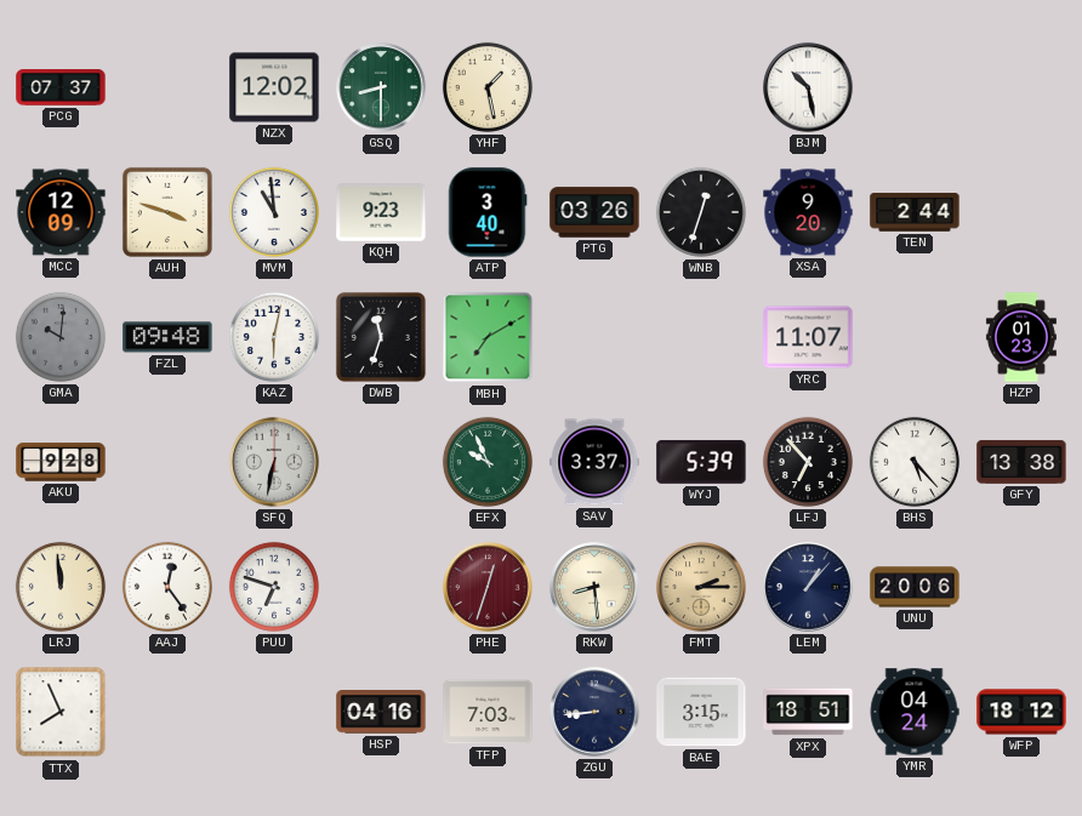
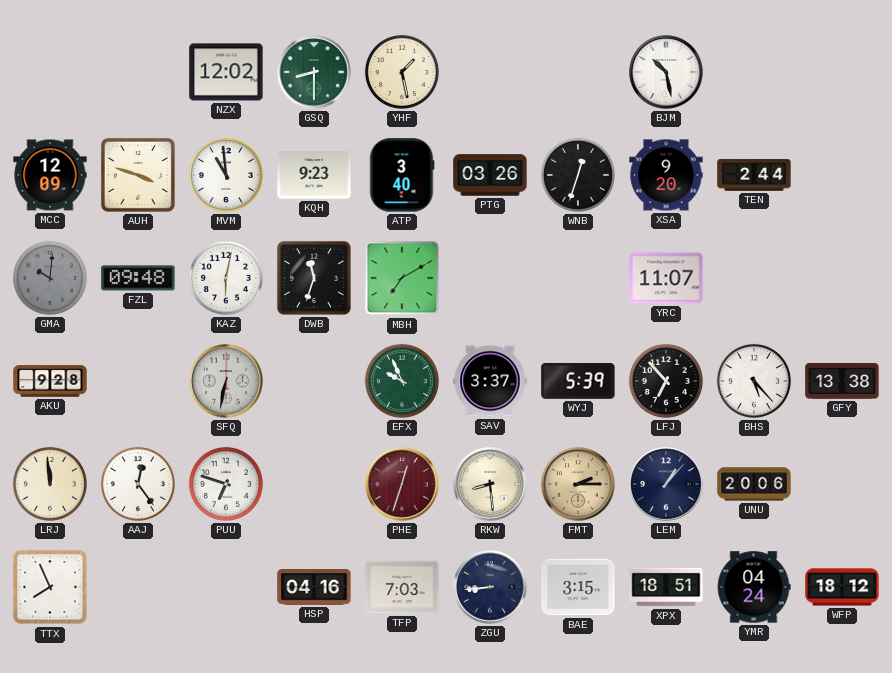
PCG: 07:37 -> none
HZP: 01:23 -> none
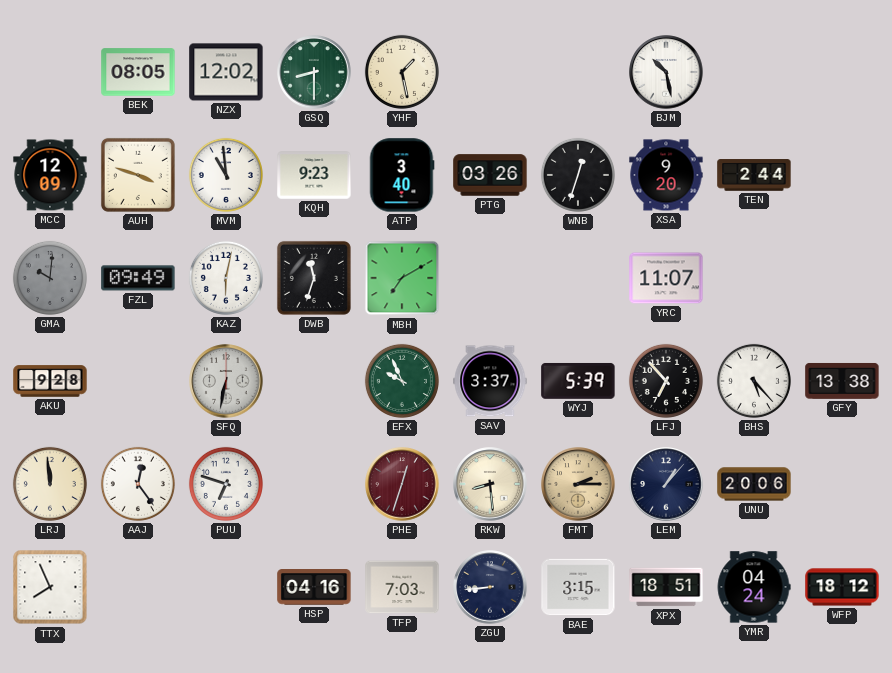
BEK: none -> 08:05
FZL: 09:48 -> 09:49
